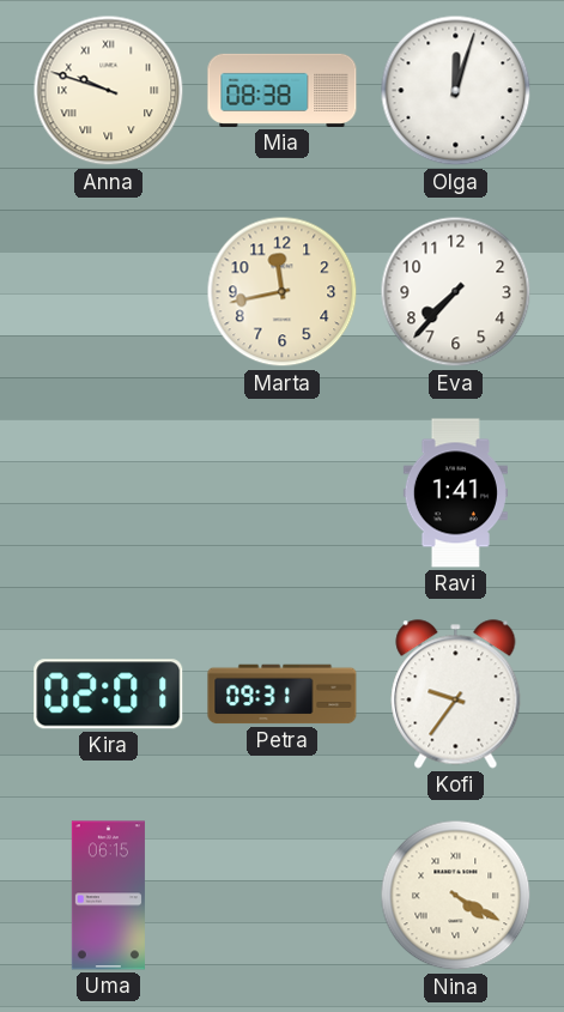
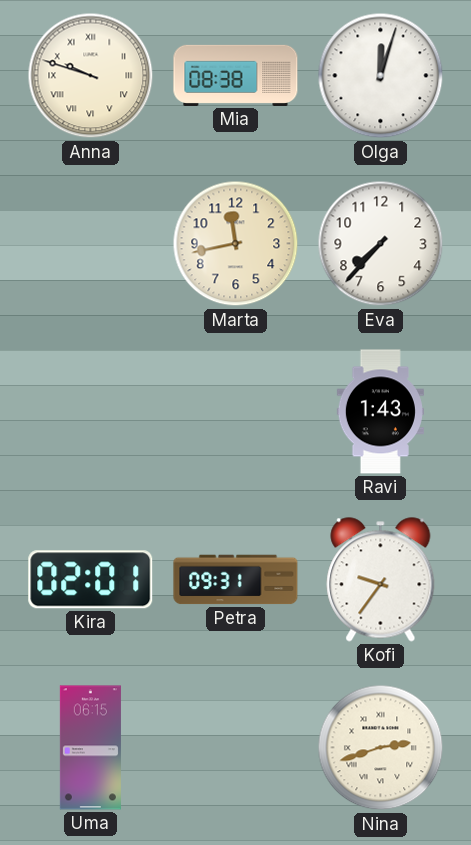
Ravi: 1:41 -> 1:43
Nina: 4:20 -> 2:42
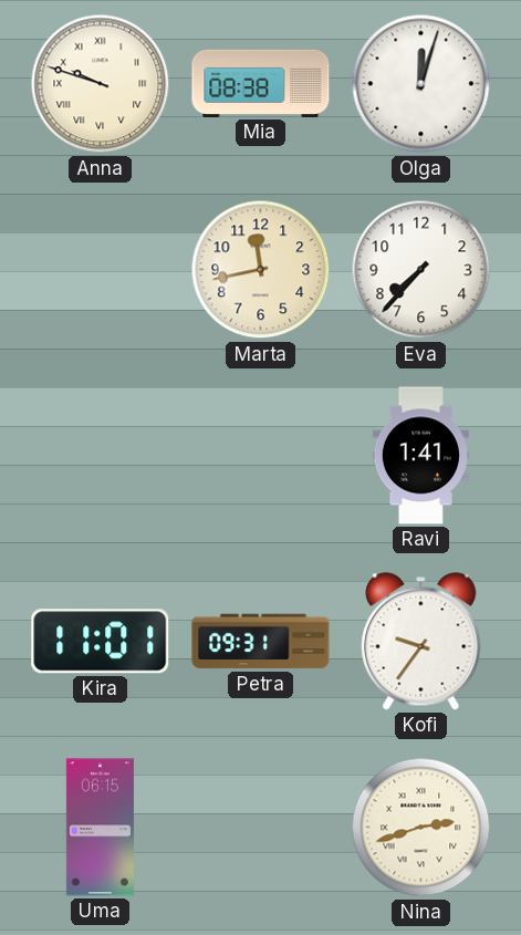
Ravi: 1:43 -> 1:41
Kira: 02:01 -> 11:01
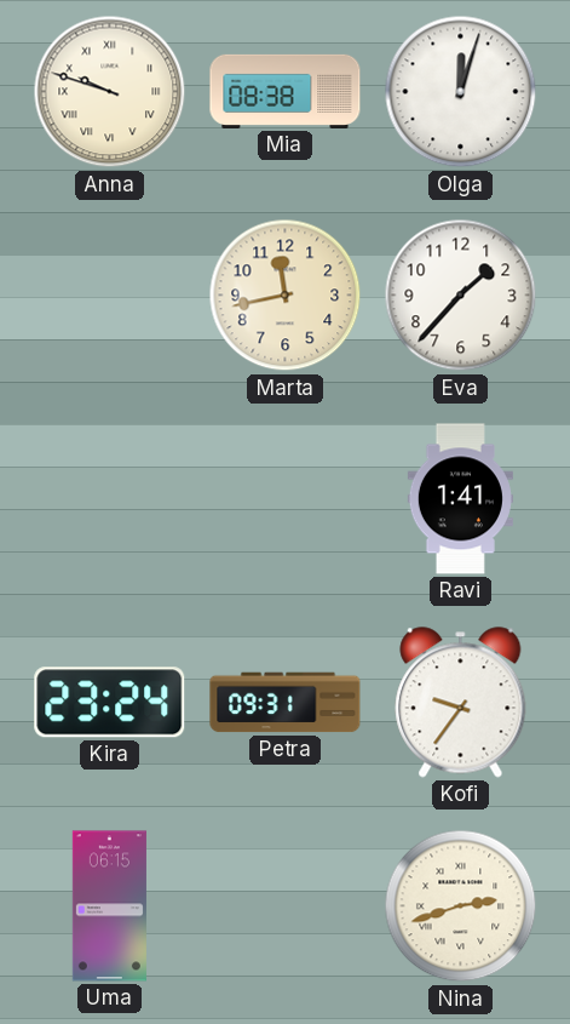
Eva: 7:37 -> 1:37
Kira: 11:01 -> 23:24
